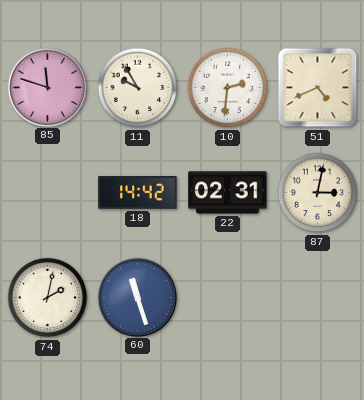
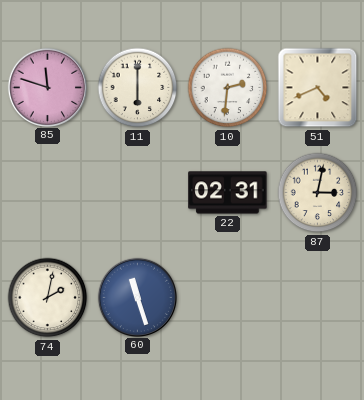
11: 9:55 -> 6:00
18: 14:42 -> none
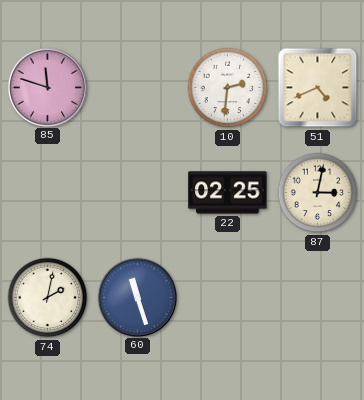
11: 6:00 -> none
22: 02:31 -> 02:25
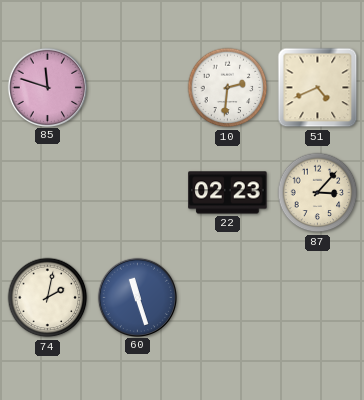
22: 02:25 -> 02:23
87: 3:02 -> 3:07
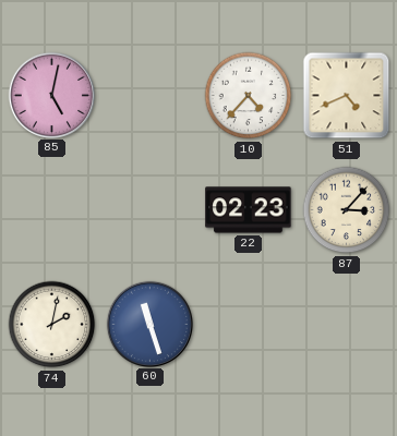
85: 11:48 -> 5:02
10: 2:31 -> 4:37
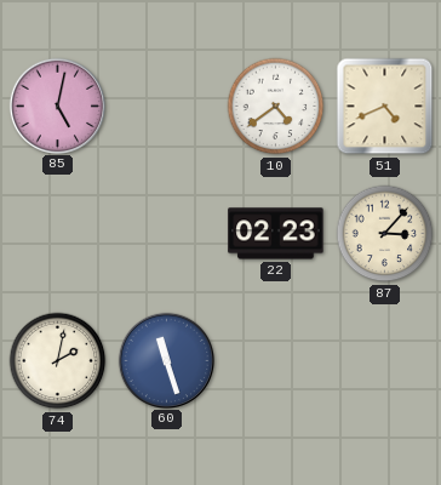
10: 4:37 -> 4:39
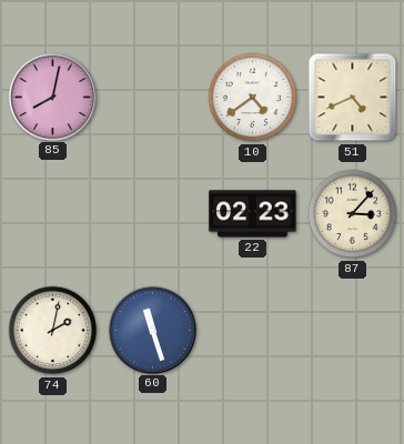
85: 5:02 -> 8:02
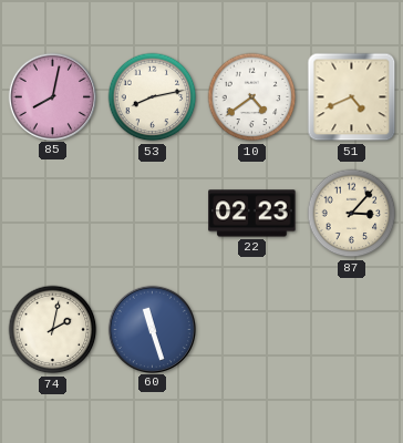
53: none -> 8:13
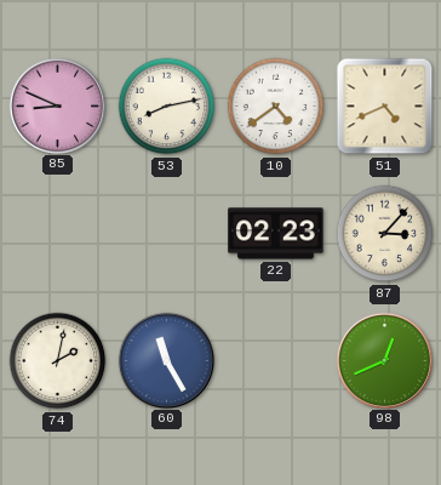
85: 8:02 -> 8:49
60: 11:27 -> 11:25
98: none -> 12:41
